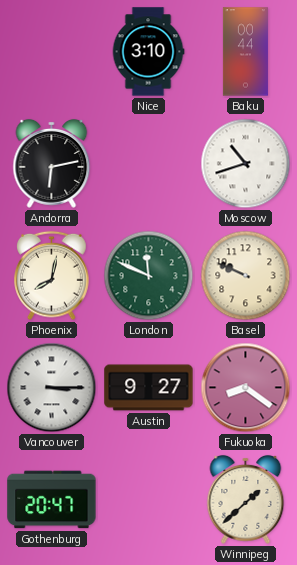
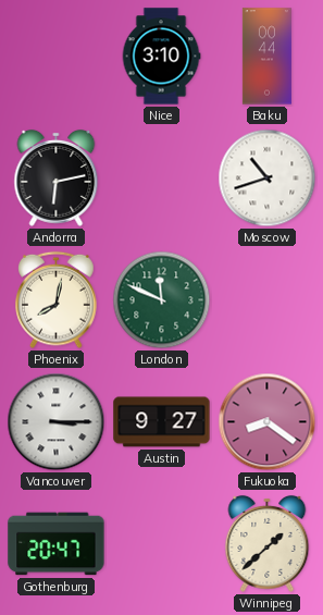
Basel: 9:49 -> none
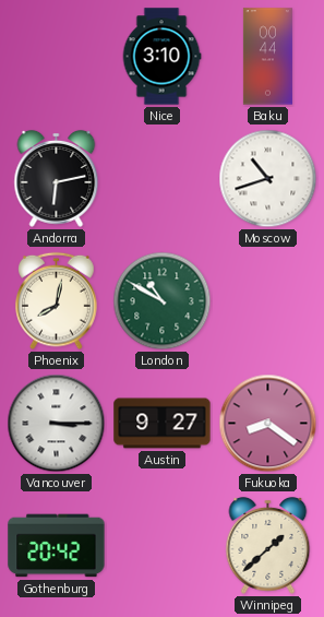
London: 11:49 -> 10:50
Gothenburg: 20:47 -> 20:42
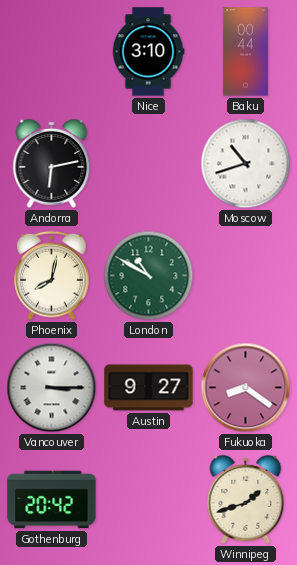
Winnipeg: 1:38 -> 1:42
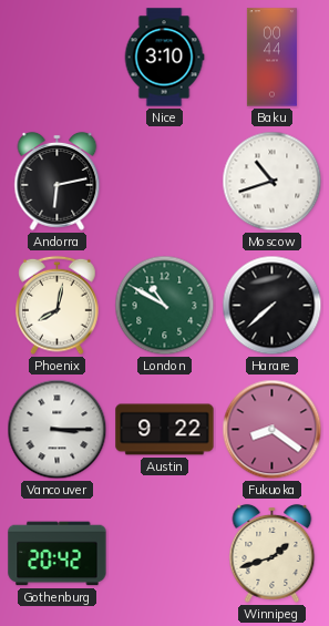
Harare: none -> 7:38
Austin: 9:27 -> 9:22
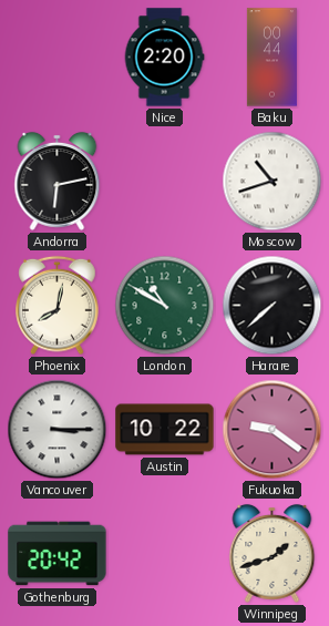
Nice: 3:10 -> 2:20
Austin: 9:22 -> 10:22
Fukuoka: 8:21 -> 9:21
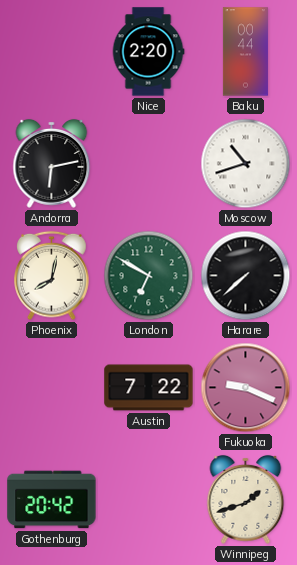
London: 10:50 -> 6:50
Vancouver: 3:15 -> none
Austin: 10:22 -> 7:22
Fukuoka: 9:21 -> 9:19
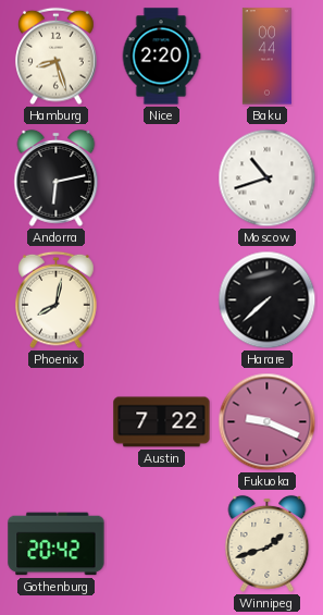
Hamburg: none -> 8:27
London: 6:50 -> none
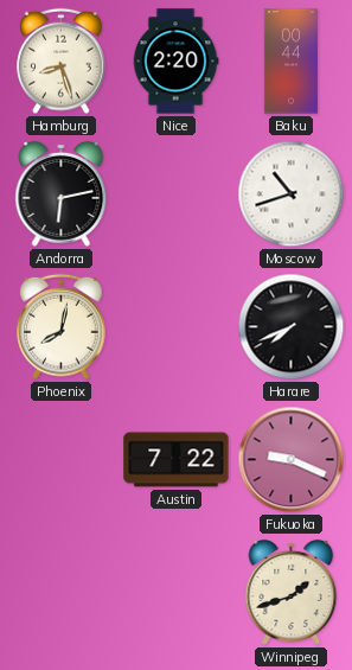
Harare: 7:38 -> 7:41
Gothenburg: 20:42 -> none
